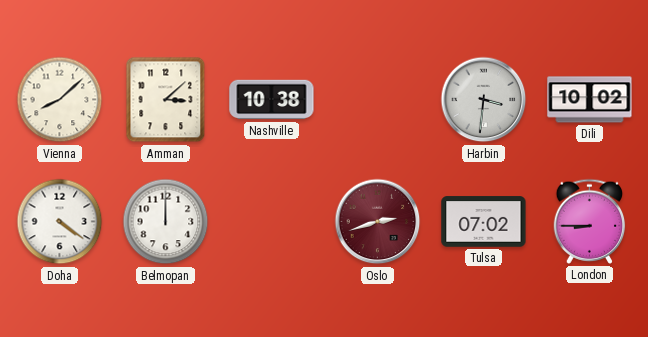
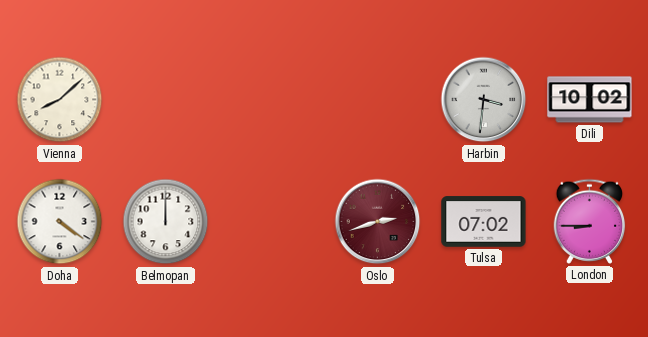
Amman: 3:08 -> none
Nashville: 10:38 -> none
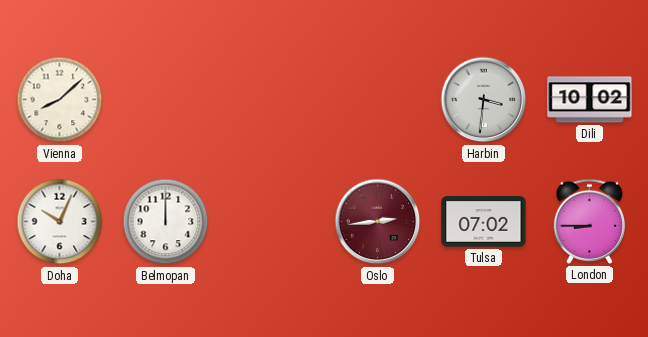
Doha: 4:21 -> 10:04
Oslo: 2:42 -> 2:44
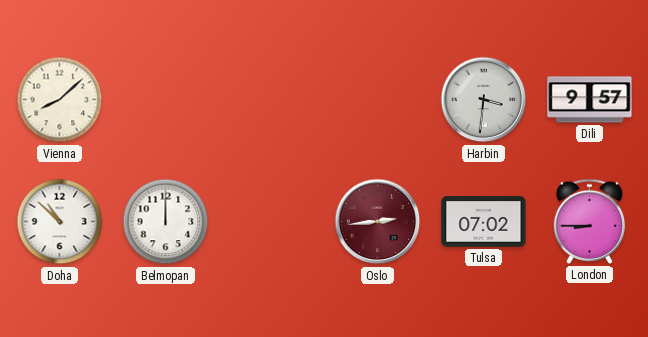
Dili: 10:02 -> 9:57
Doha: 10:04 -> 10:52
